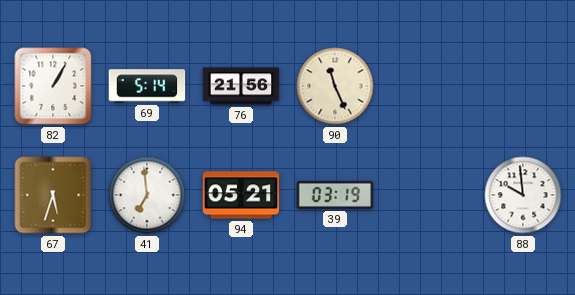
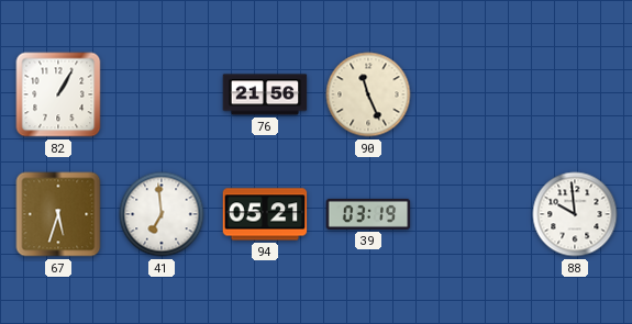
69: 5:14 -> none
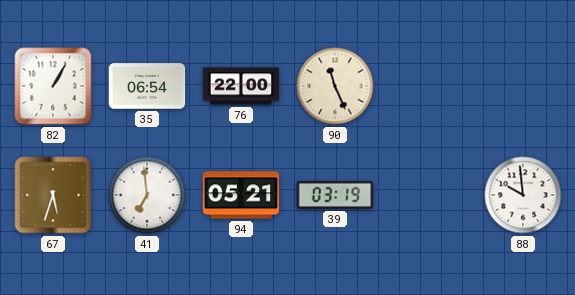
35: none -> 06:54
76: 21:56 -> 22:00
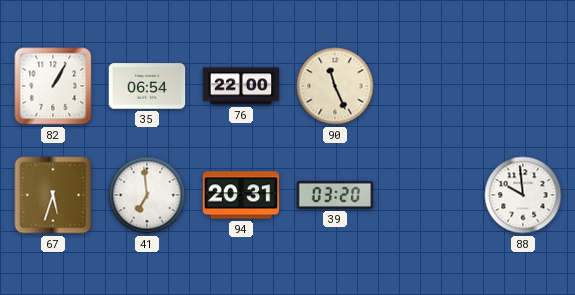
94: 05:21 -> 20:31
39: 03:19 -> 03:20
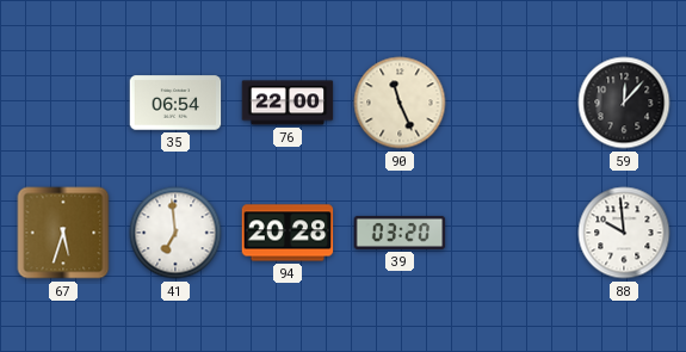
82: 1:05 -> none
59: none -> 12:07
94: 20:31 -> 20:28
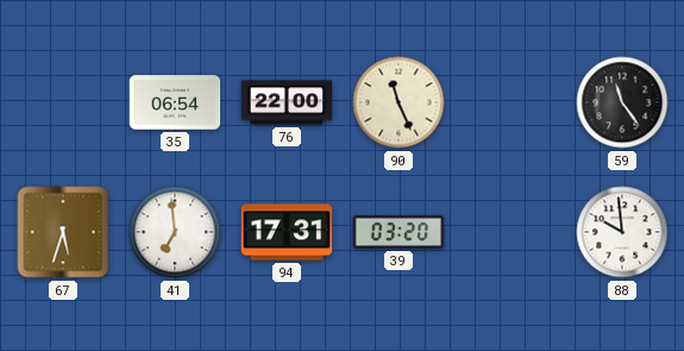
59: 12:07 -> 11:24
94: 20:28 -> 17:31
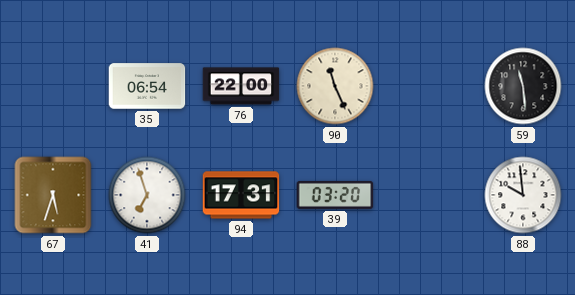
59: 11:24 -> 11:29
41: 6:59 -> 6:57
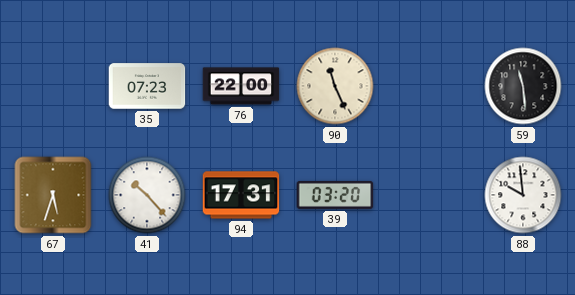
35: 06:54 -> 07:23
41: 6:57 -> 10:23
